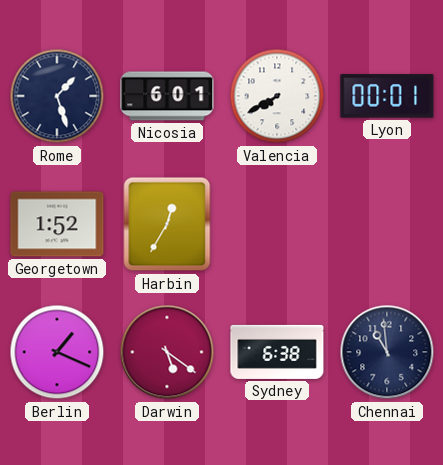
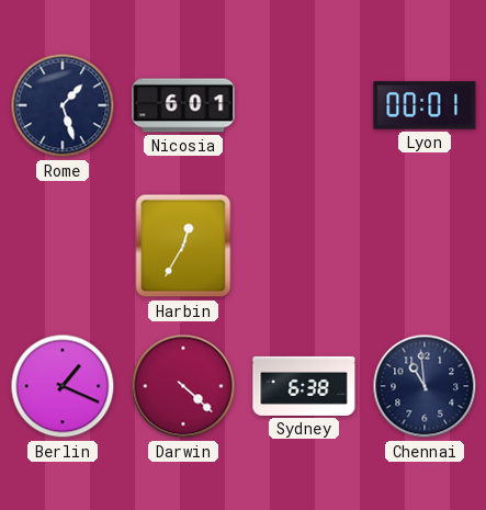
Valencia: 7:40 -> none
Georgetown: 1:52 -> none
Darwin: 5:21 -> 4:22
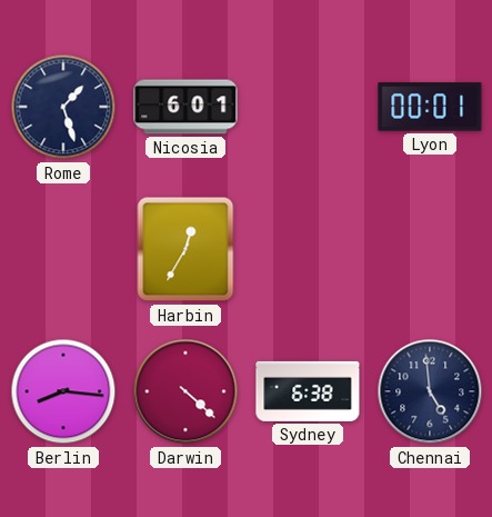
Berlin: 1:19 -> 8:16
Chennai: 10:59 -> 4:59
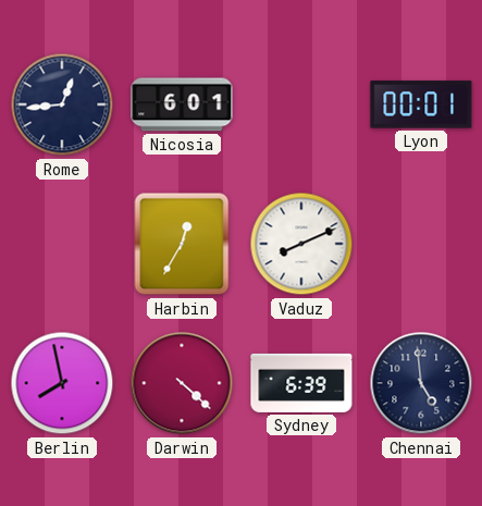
Rome: 1:27 -> 12:44
Vaduz: none -> 8:11
Berlin: 8:16 -> 7:58
Sydney: 6:38 -> 6:39
